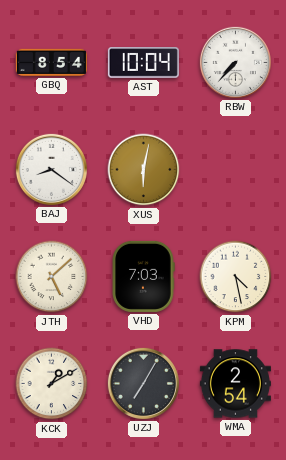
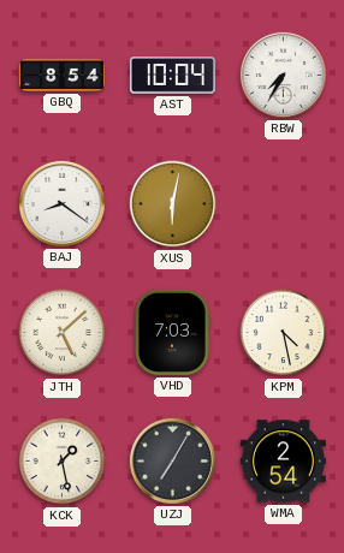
RBW: 7:37 -> 7:35
KCK: 1:10 -> 1:28
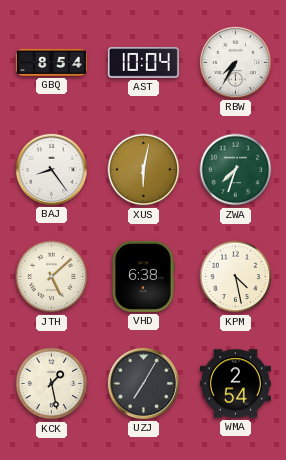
BAJ: 8:21 -> 8:24
ZWA: none -> 7:33
VHD: 7:03 -> 6:38
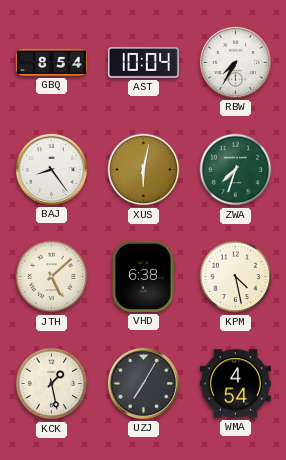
WMA: 2:54 -> 4:54
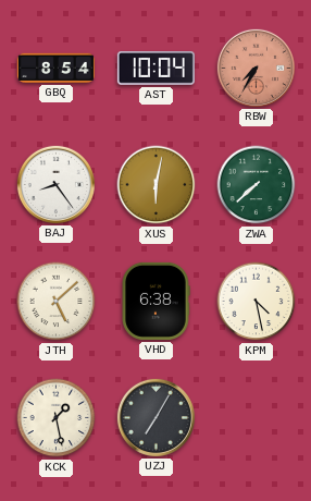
RBW dial: white -> salmon
ZWA: 7:33 -> 7:38
WMA: 4:54 -> none
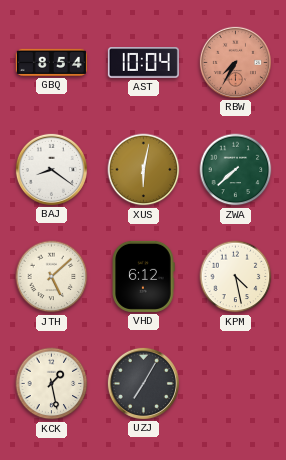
BAJ: 8:24 -> 8:21
VHD: 6:38 -> 6:12
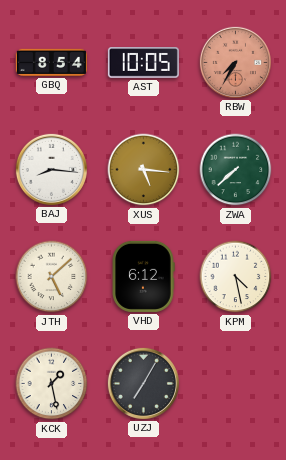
AST: 10:04 -> 10:05
BAJ: 8:21 -> 8:16
XUS: 6:02 -> 5:16
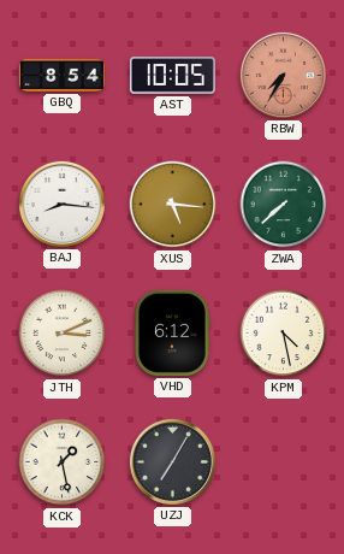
JTH: 5:08 -> 3:11
